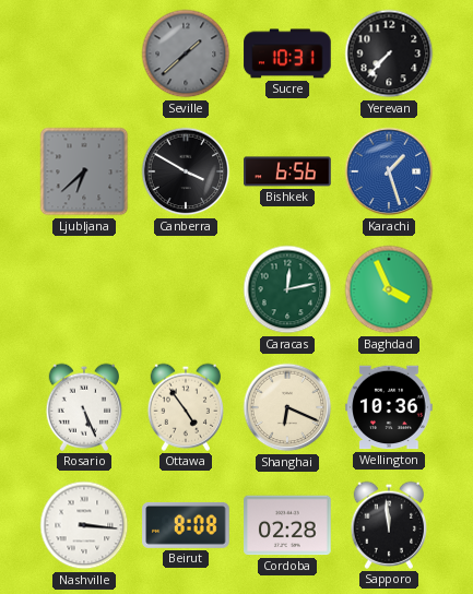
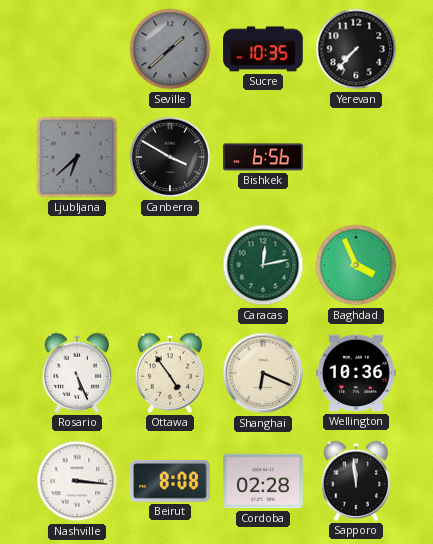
Sucre: 10:31 -> 10:35
Karachi: 1:27 -> none
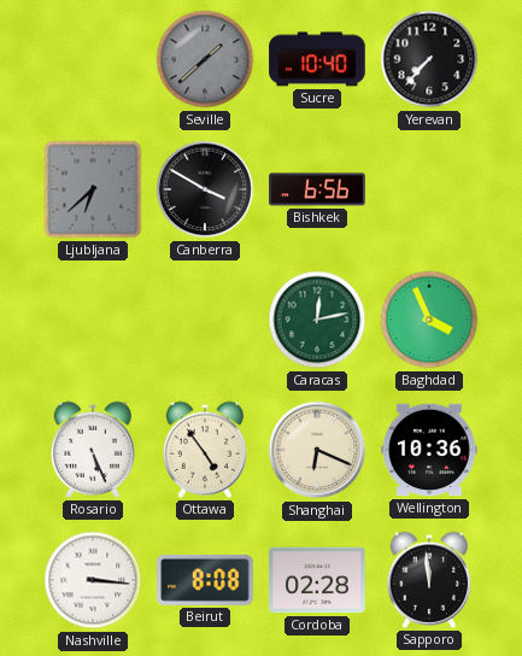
Sucre: 10:35 -> 10:40
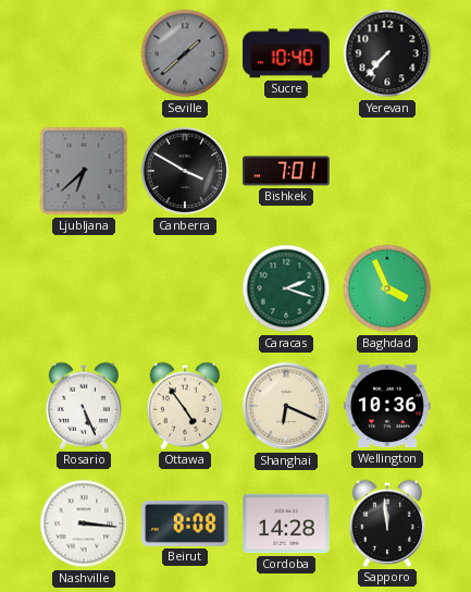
Bishkek: 6:56 -> 7:01
Caracas: 12:13 -> 2:18
Cordoba: 02:28 -> 14:28
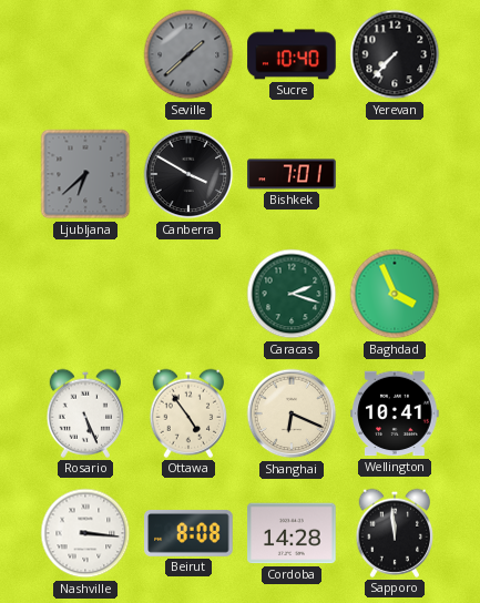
Wellington: 10:36 -> 10:41
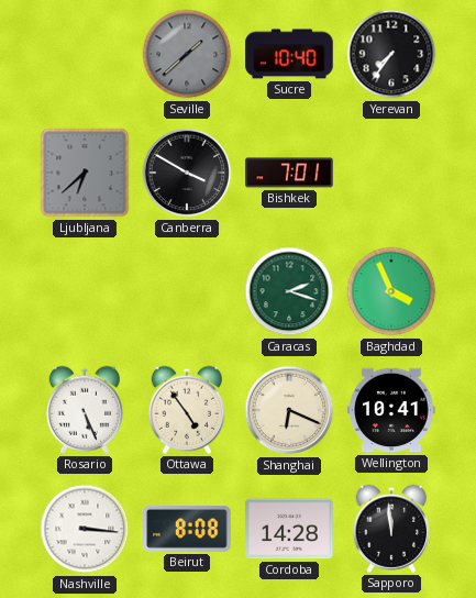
Yerevan: 7:37 -> 7:36
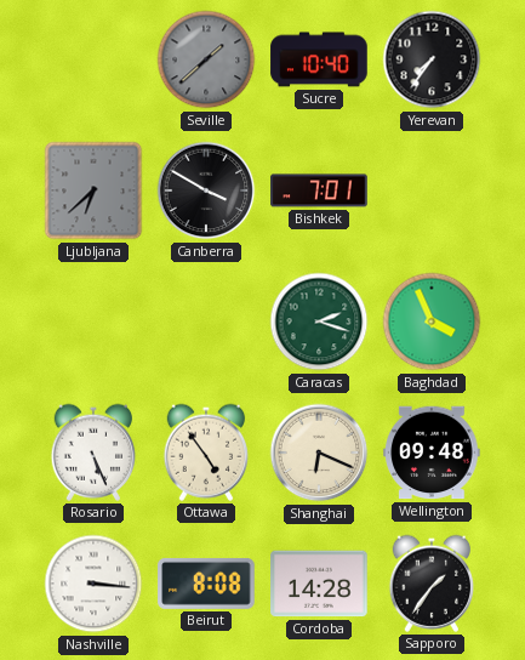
Wellington: 10:41 -> 09:48
Sapporo: 11:59 -> 1:36
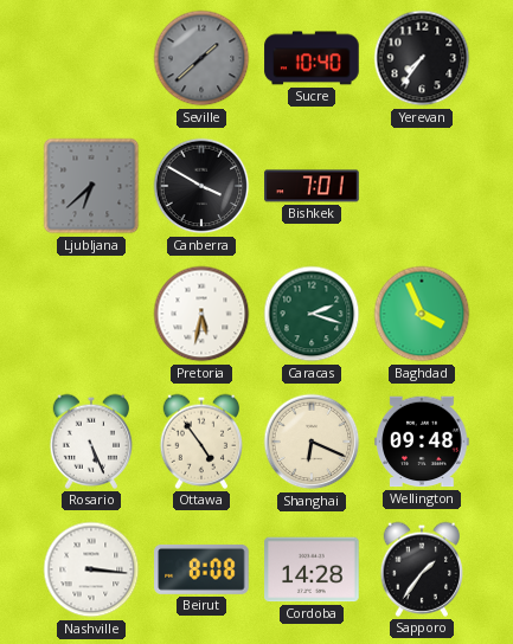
Pretoria: none -> 5:32
